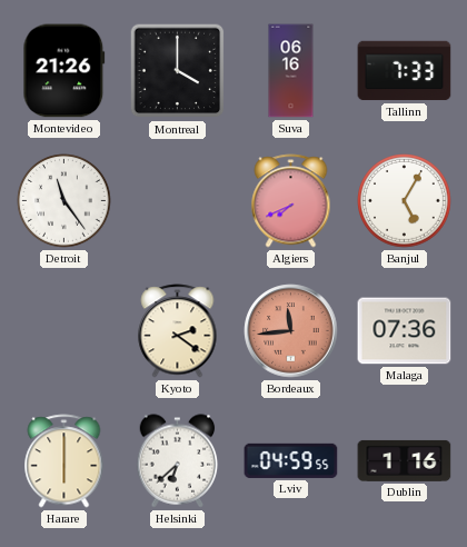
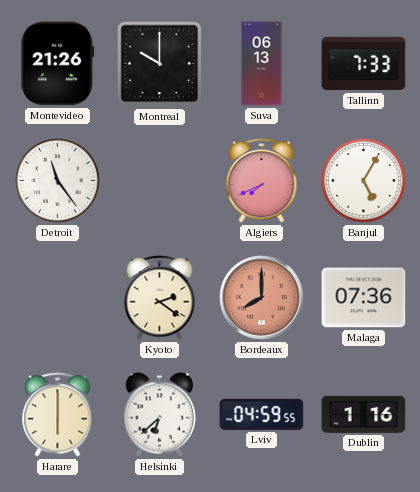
Montreal: 4:00 -> 10:00
Suva: 06:16 -> 06:13
Bordeaux: 11:44 -> 8:00
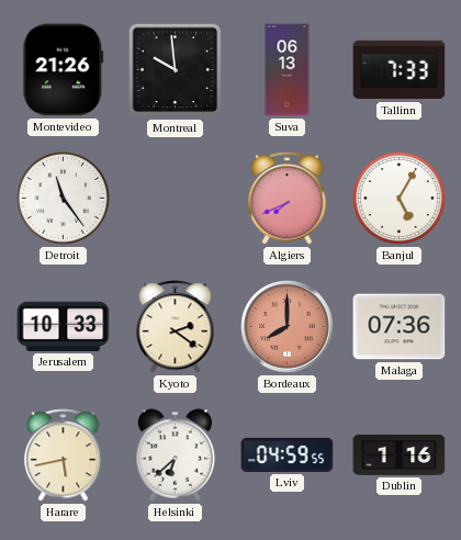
Montreal: 10:00 -> 9:59
Jerusalem: none -> 10:33
Harare: 6:00 -> 5:43
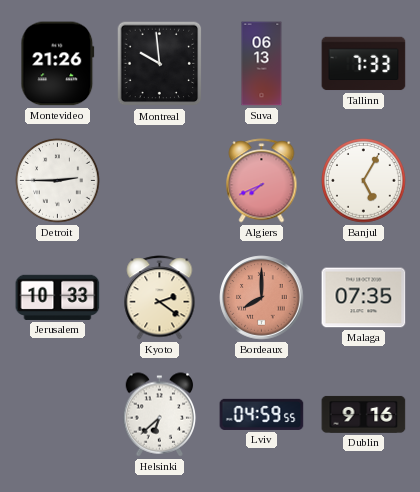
Detroit: 11:24 -> 2:45
Malaga: 07:36 -> 07:35
Harare: 5:43 -> none
Dublin: 1:16 -> 9:16
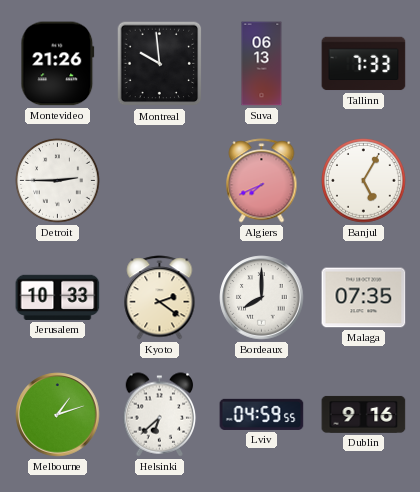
Bordeaux dial: salmon -> white
Melbourne: none -> 1:12
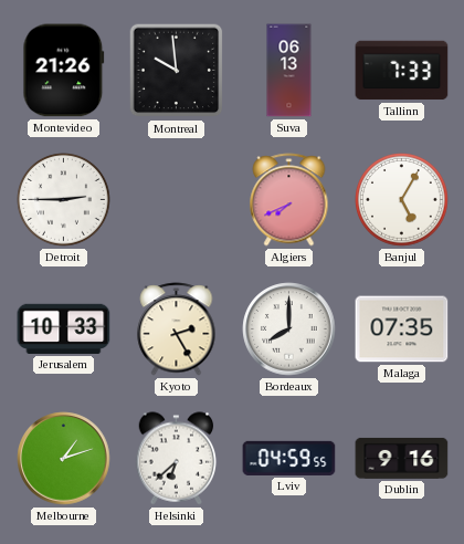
Kyoto: 2:21 -> 2:25
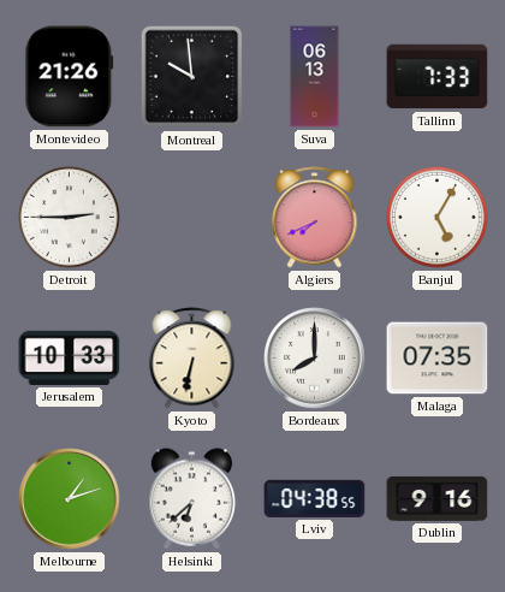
Kyoto: 2:25 -> 6:32
Lviv: 04:59 -> 04:38
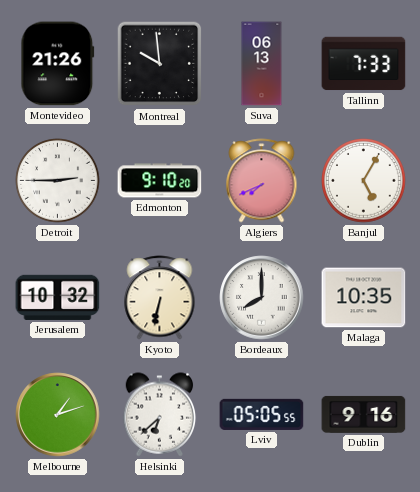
Edmonton: none -> 9:10
Jerusalem: 10:33 -> 10:32
Malaga: 07:35 -> 10:35
Lviv: 04:38 -> 05:05
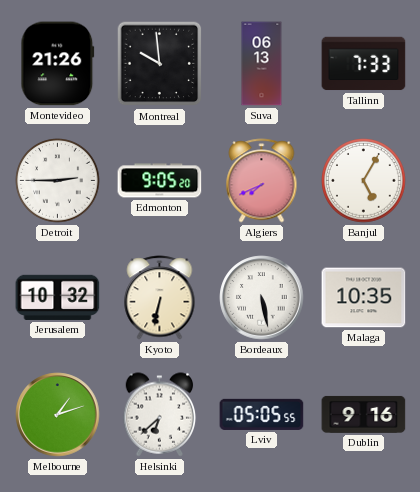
Edmonton: 9:10 -> 9:05
Bordeaux: 8:00 -> 5:28
